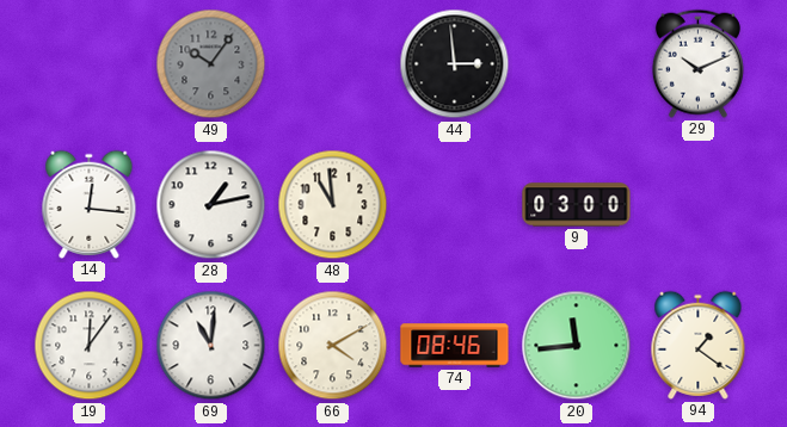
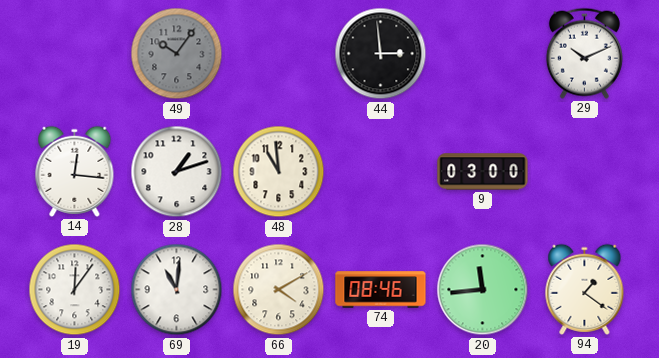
28: 1:13 -> 1:12
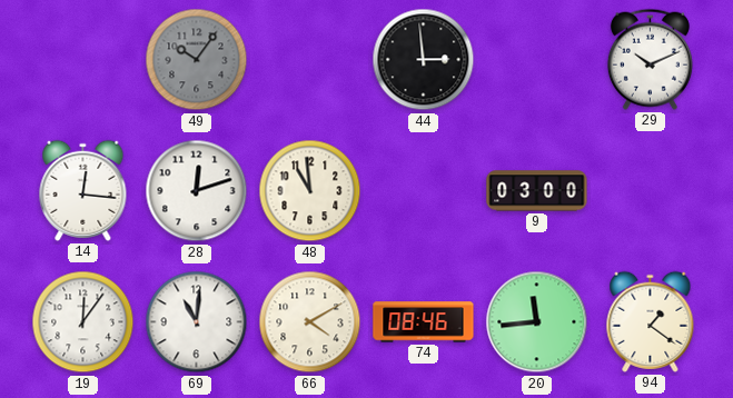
28: 1:12 -> 12:12
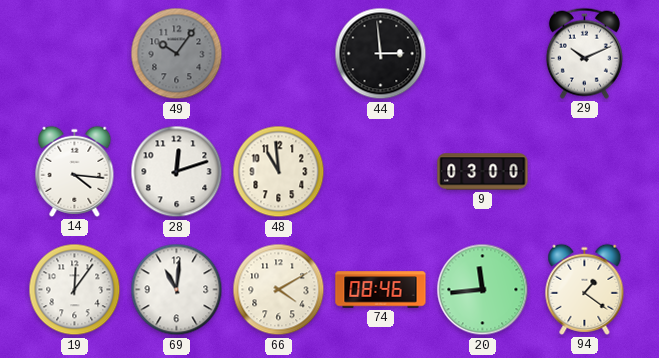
14: 12:16 -> 4:16
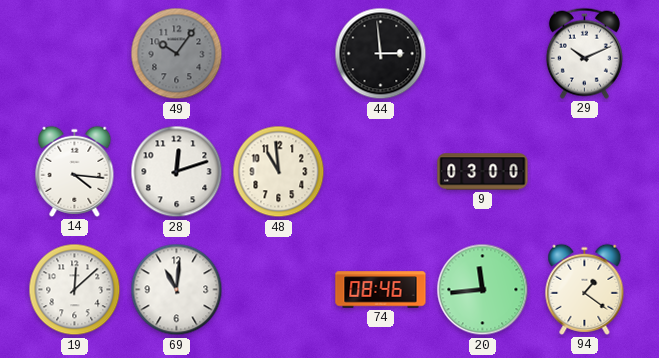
19: 12:06 -> 12:08
66: 4:10 -> none
